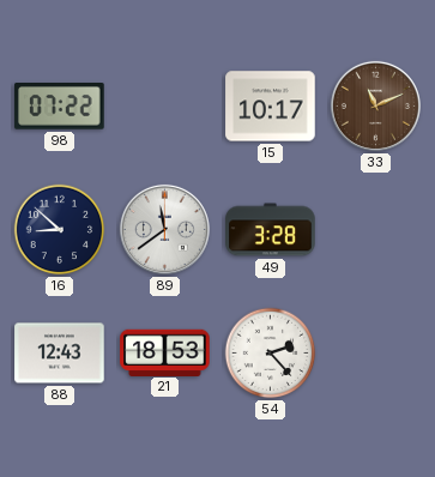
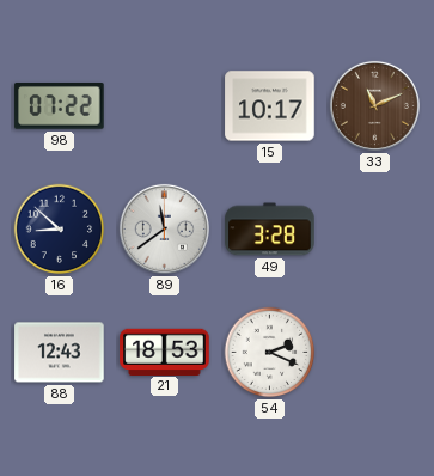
54: 2:23 -> 2:19
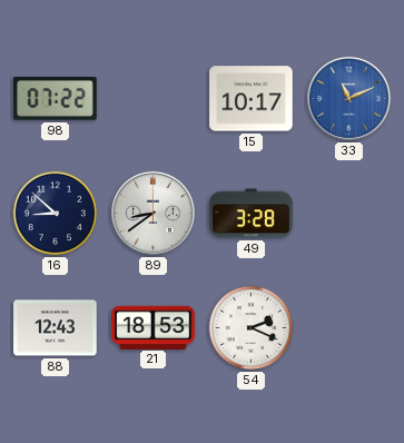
33 dial: brown -> blue
89: 11:39 -> 8:39
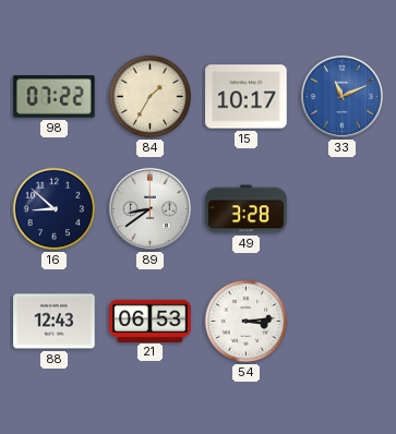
84: none -> 1:35
21: 18:53 -> 06:53
54: 2:19 -> 3:14
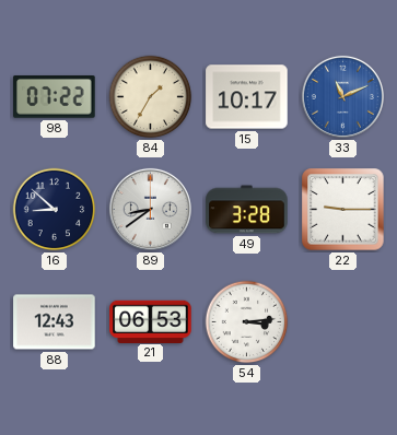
22: none -> 9:15
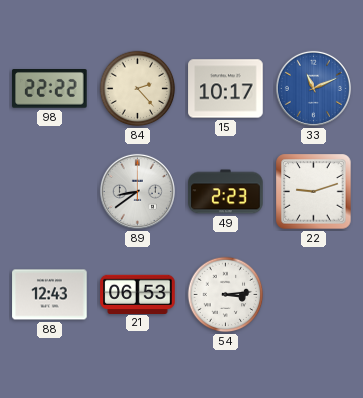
98: 07:22 -> 22:22
84: 1:35 -> 2:23
16: 8:52 -> none
49: 3:28 -> 2:23
22: 9:15 -> 9:12
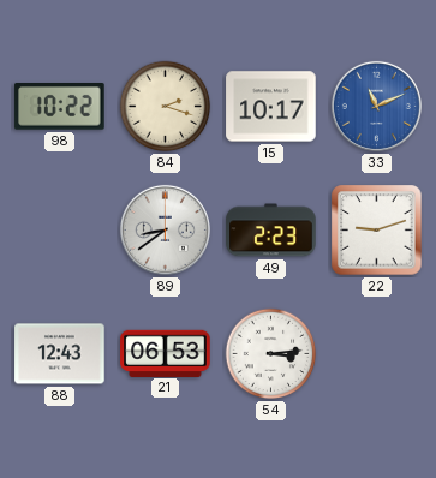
98: 22:22 -> 10:22
84: 2:23 -> 2:18
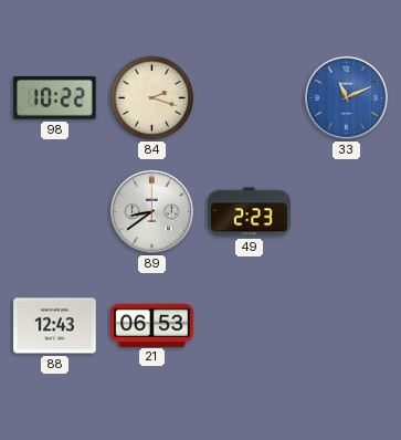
15: 10:17 -> none
22: 9:12 -> none
54: 3:14 -> none
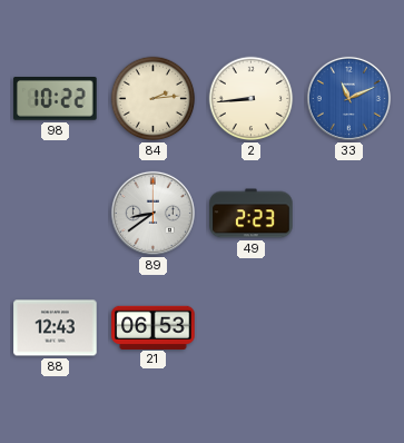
84: 2:18 -> 2:14
2: none -> 8:44
